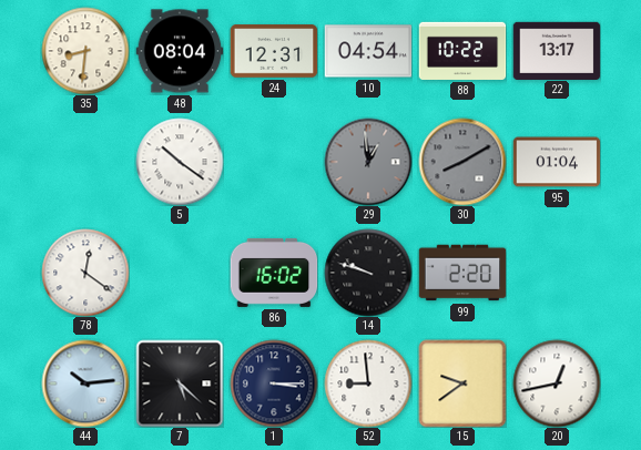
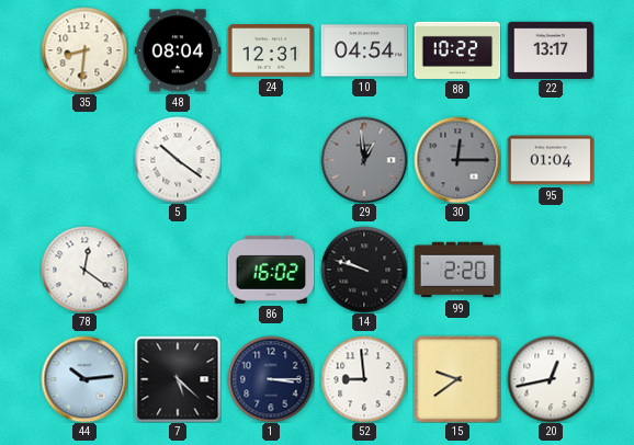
30: 8:10 -> 12:15
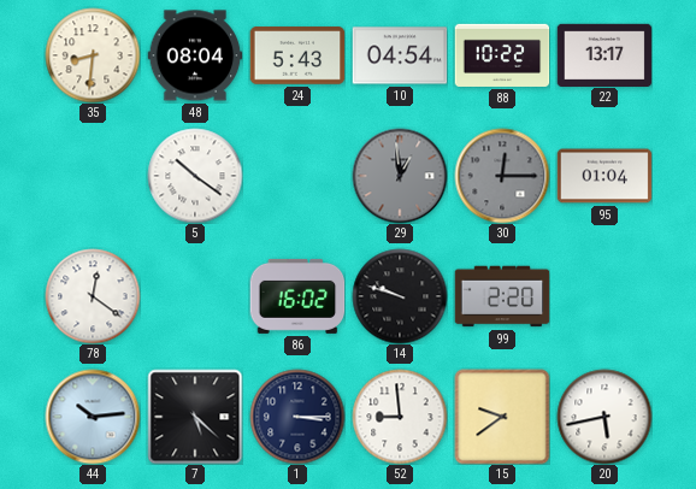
24: 12:31 -> 5:43
20: 12:43 -> 5:43
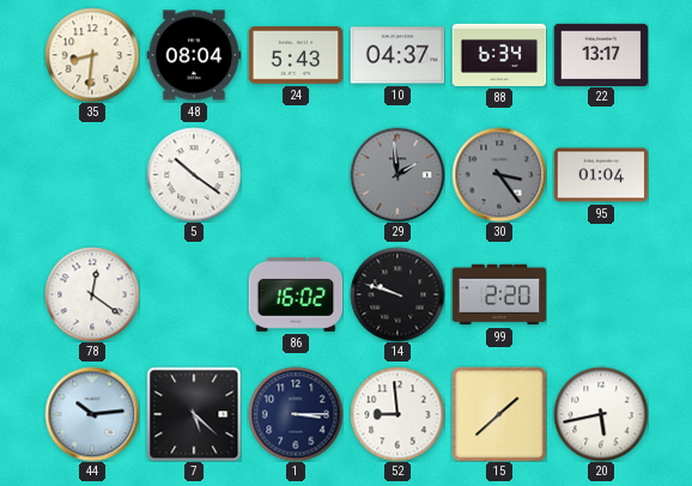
10: 04:54 -> 04:37
88: 10:22 -> 6:34
29: 12:59 -> 1:59
30: 12:15 -> 3:24
15: 9:39 -> 1:38
